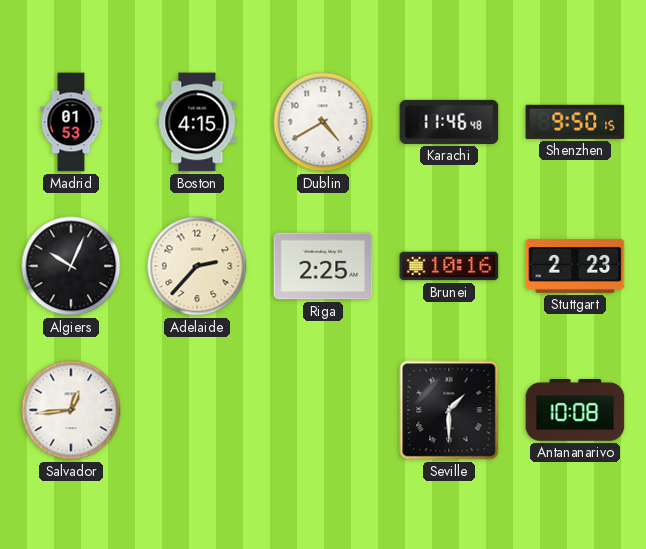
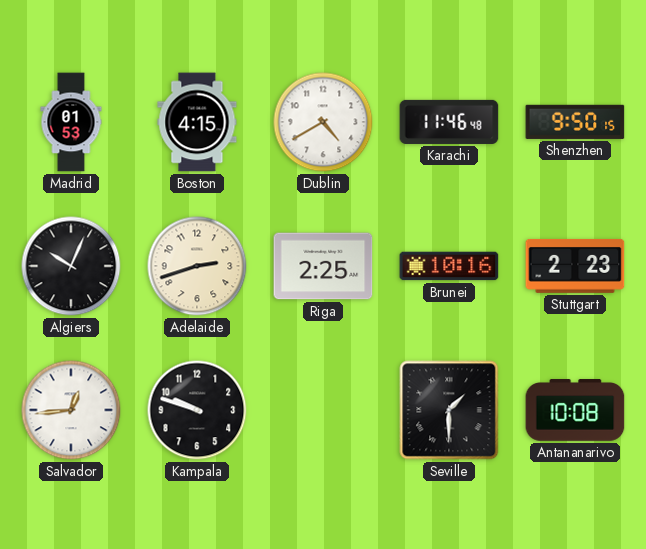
Adelaide: 2:37 -> 2:42
Kampala: none -> 9:48
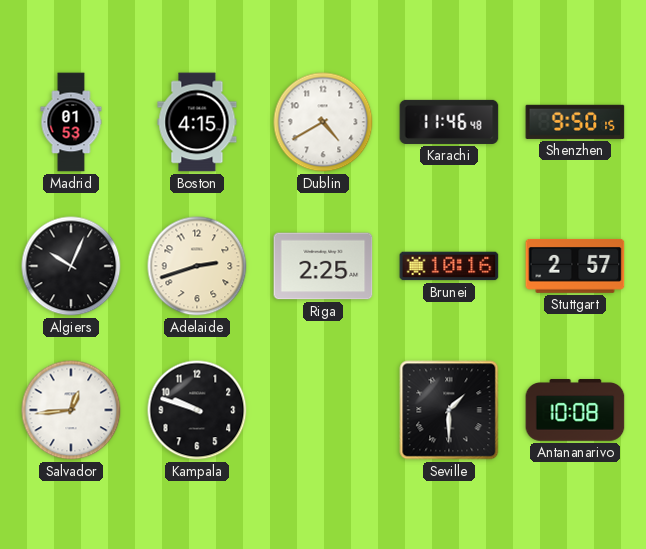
Stuttgart: 2:23 -> 2:57
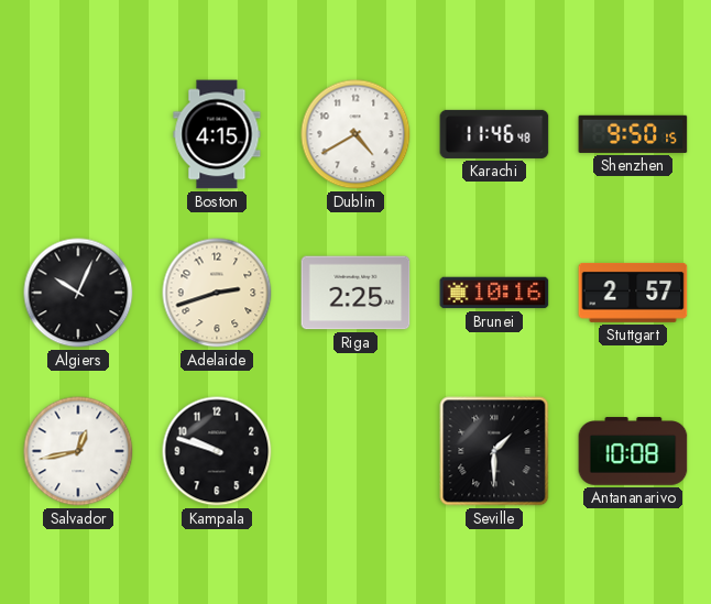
Madrid: 01:53 -> none
Salvador: 12:44 -> 12:43
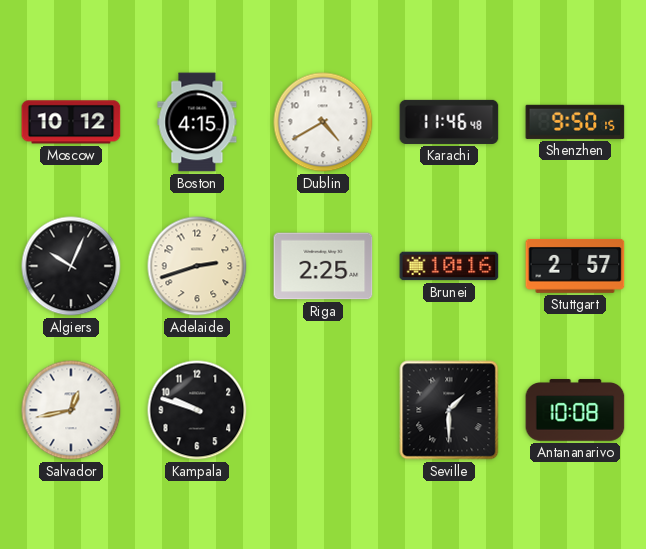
Moscow: none -> 10:12
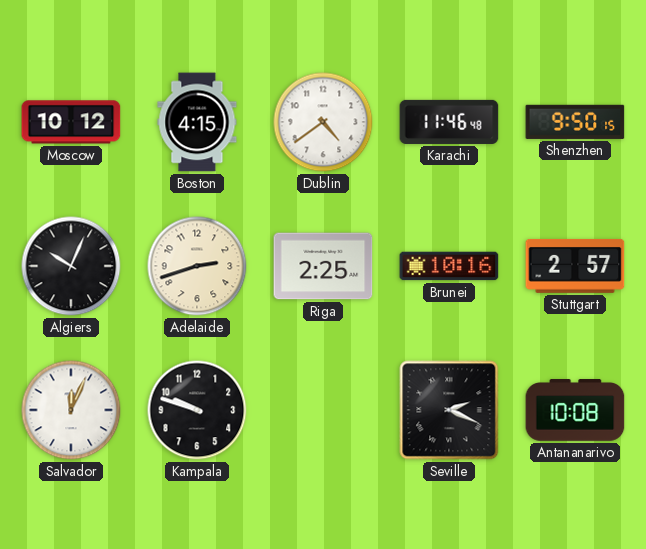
Dublin: 4:40 -> 4:39
Salvador: 12:43 -> 12:04
Seville: 1:30 -> 2:19
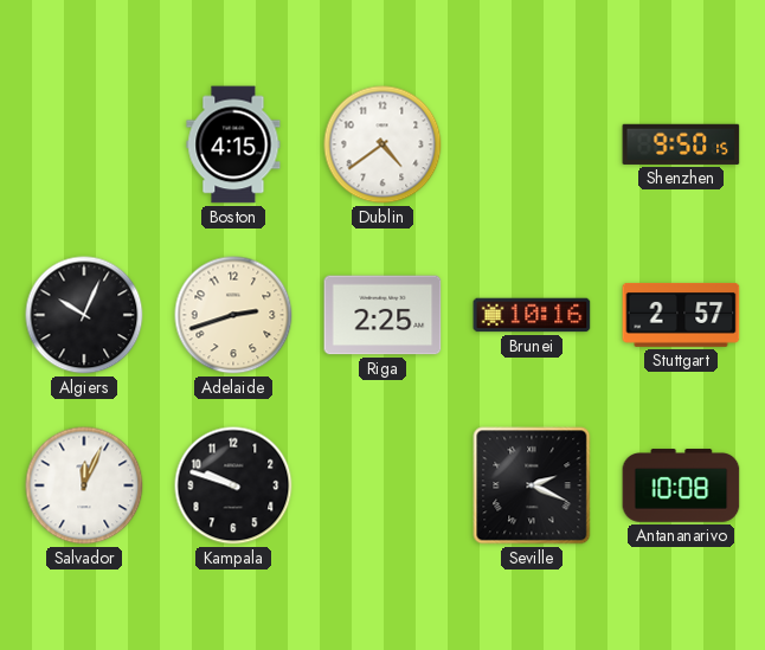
Moscow: 10:12 -> none
Karachi: 11:46 -> none
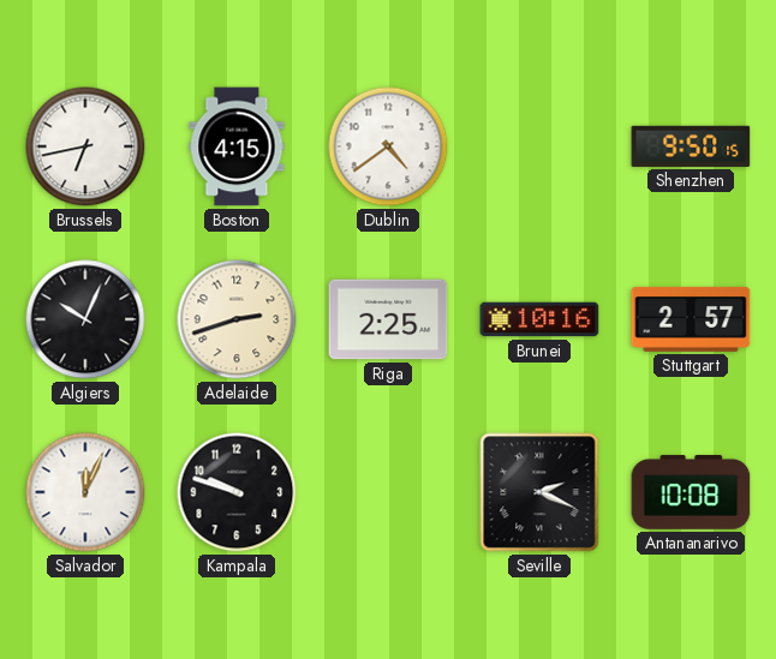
Brussels: none -> 6:43
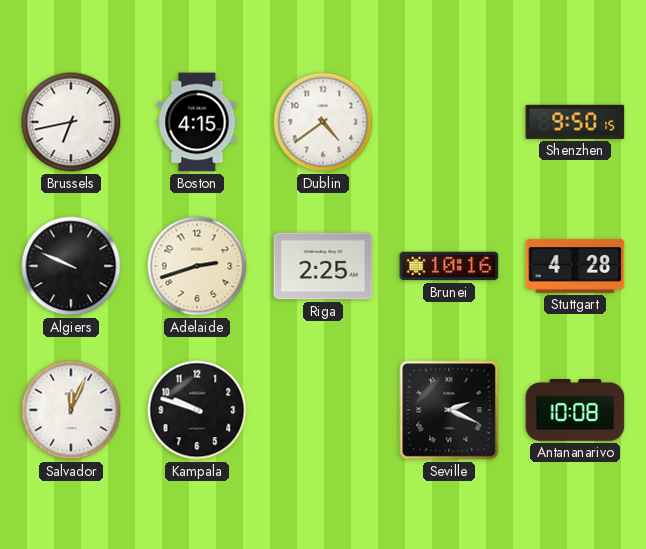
Algiers: 10:04 -> 9:49
Stuttgart: 2:57 -> 4:28
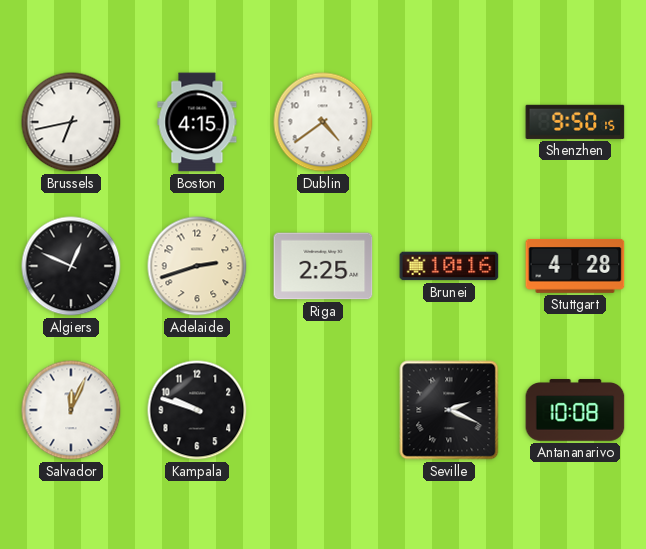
Algiers: 9:49 -> 12:49
